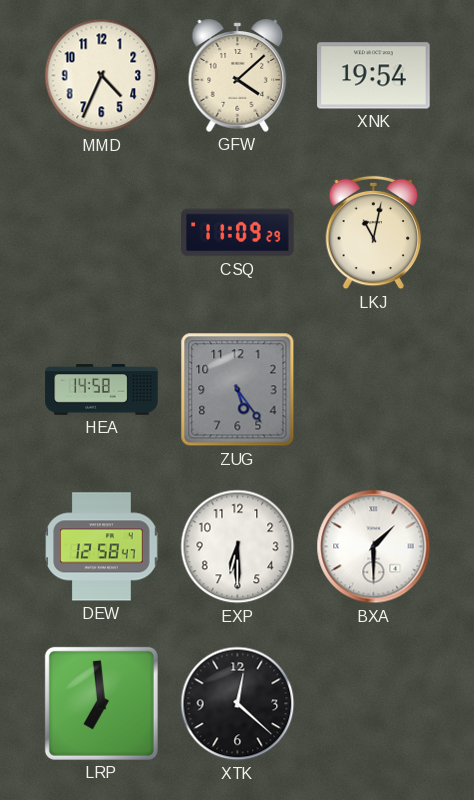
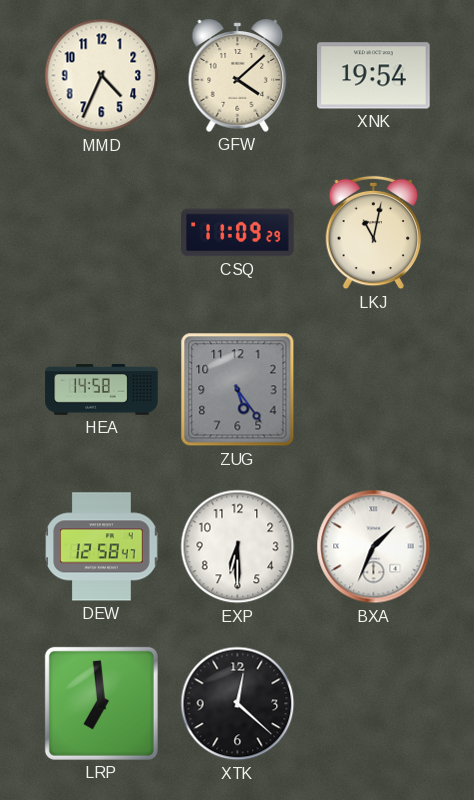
BXA: 1:30 -> 1:34
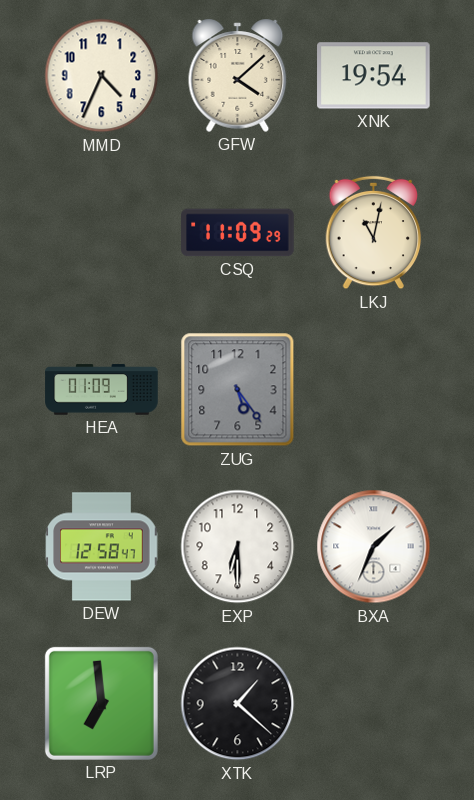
HEA: 14:58 -> 01:09
XTK: 12:22 -> 1:22
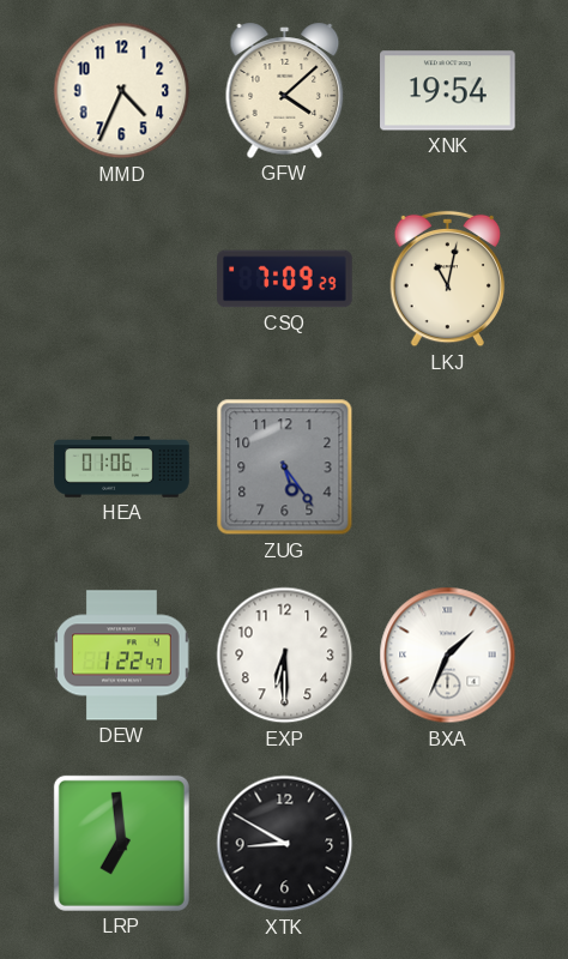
CSQ: 11:09 -> 7:09
HEA: 01:09 -> 01:06
DEW: 12:58 -> 1:22
XTK: 1:22 -> 8:50
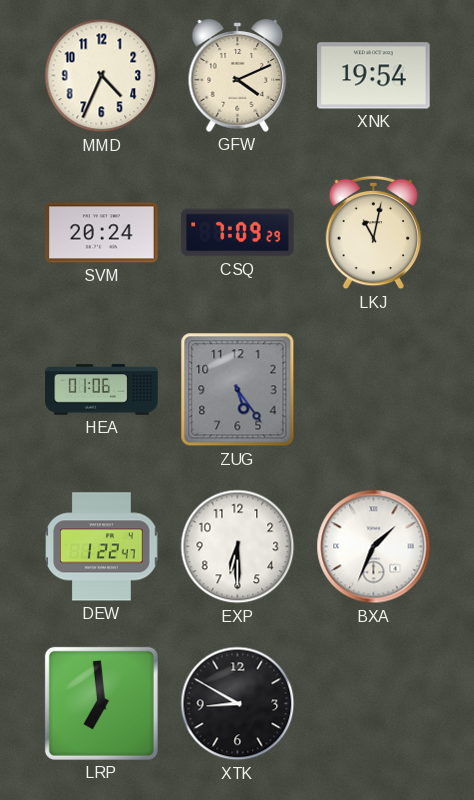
GFW: 4:08 -> 4:11
SVM: none -> 20:24
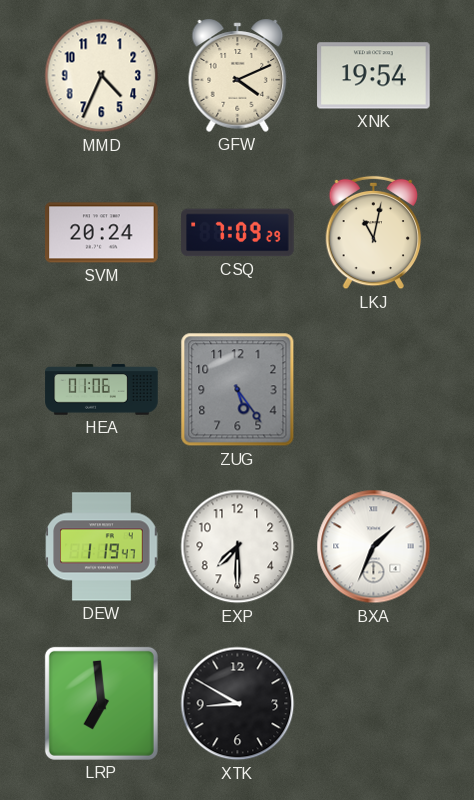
DEW: 1:22 -> 1:19
EXP: 6:30 -> 7:30
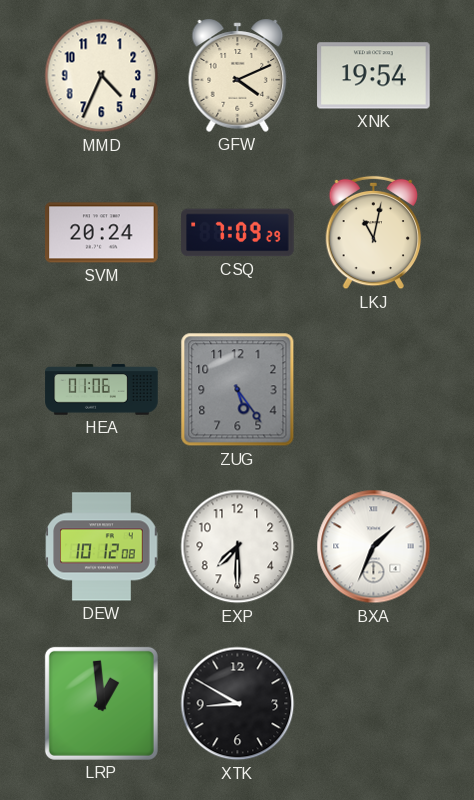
DEW: 1:19 -> 10:12
LRP: 6:59 -> 12:59
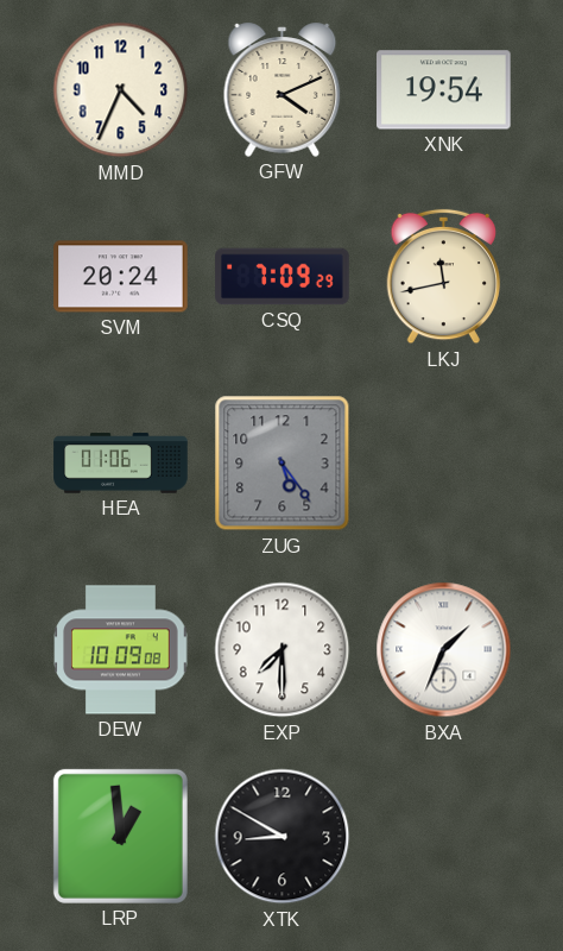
LKJ: 11:02 -> 11:43
DEW: 10:12 -> 10:09
